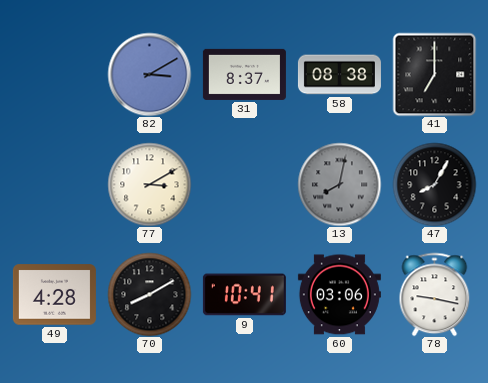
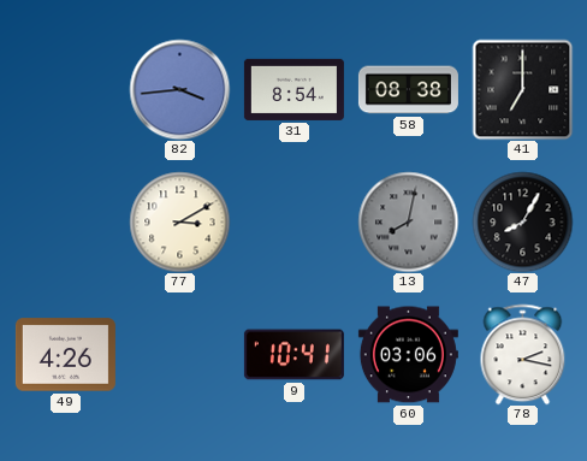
82: 3:10 -> 3:44
31: 8:37 -> 8:54
49: 4:28 -> 4:26
70: 8:10 -> none
78: 9:17 -> 2:17
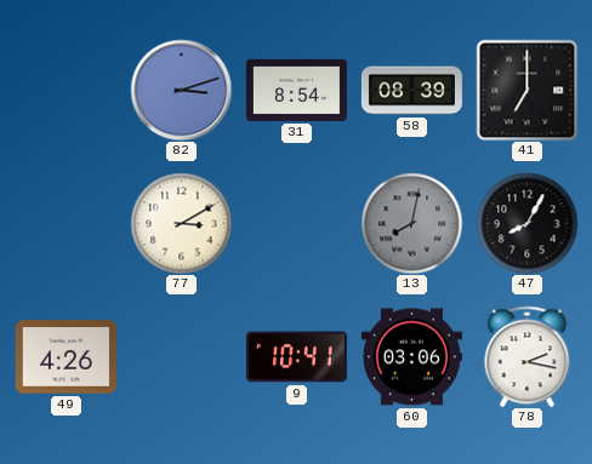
82: 3:44 -> 3:12
58: 08:38 -> 08:39
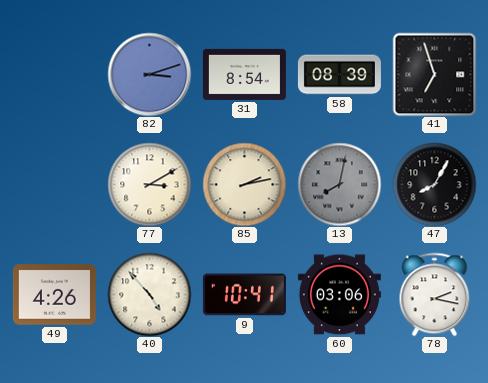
41: 7:00 -> 6:57
85: none -> 2:13
40: none -> 4:53
